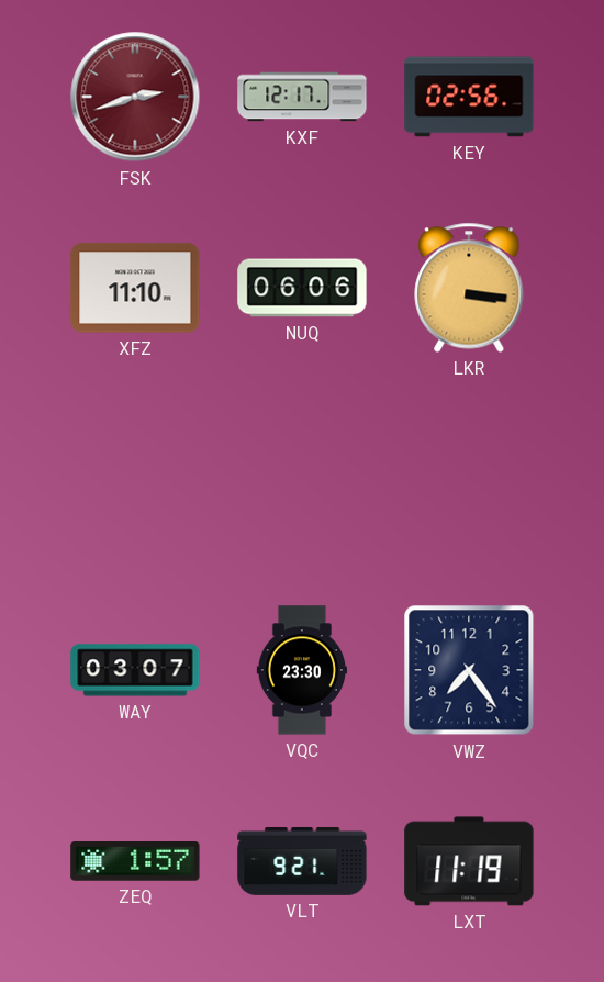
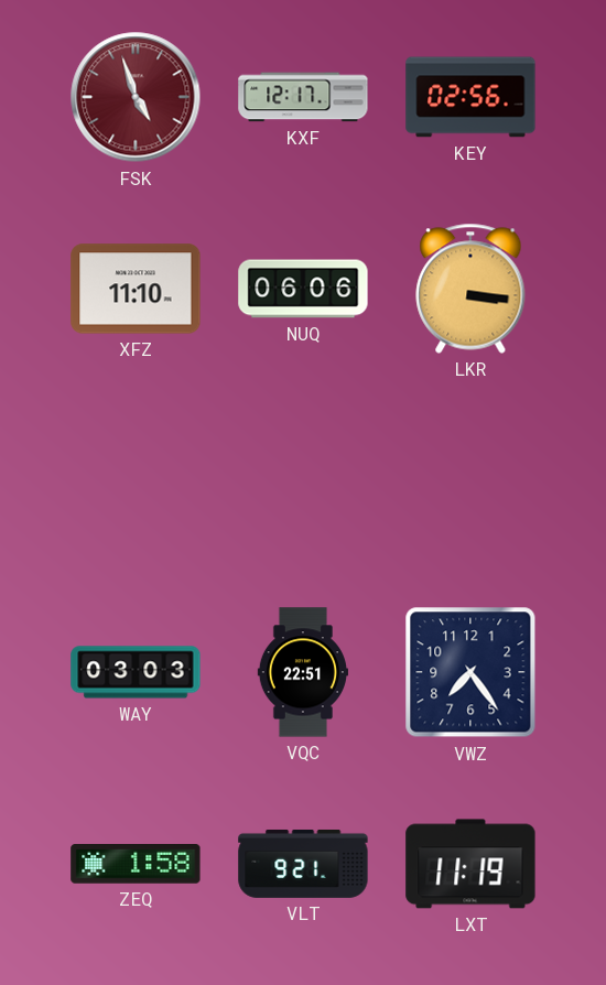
FSK: 2:42 -> 4:57
WAY: 03:07 -> 03:03
VQC: 23:30 -> 22:51
ZEQ: 1:57 -> 1:58
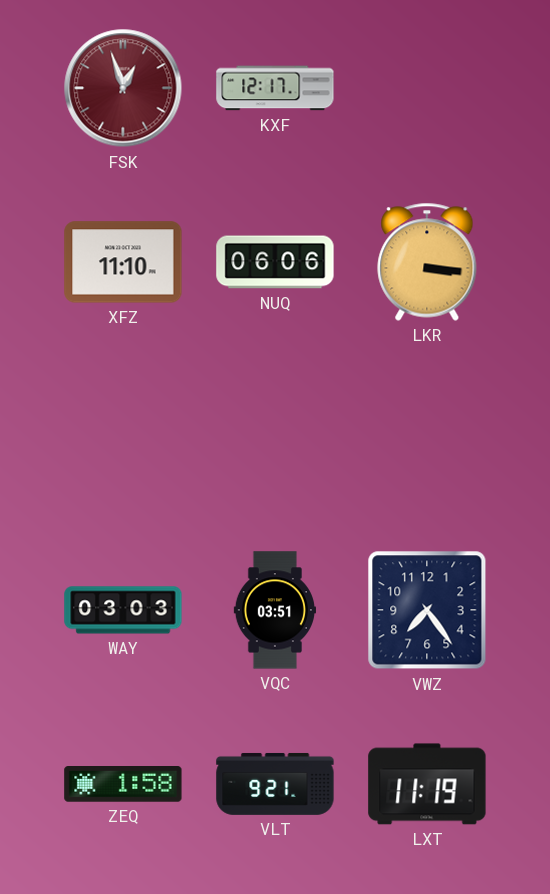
FSK: 4:57 -> 12:57
KEY: 02:56 -> none
VQC: 22:51 -> 03:51
